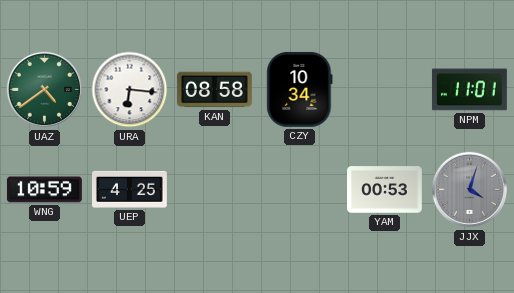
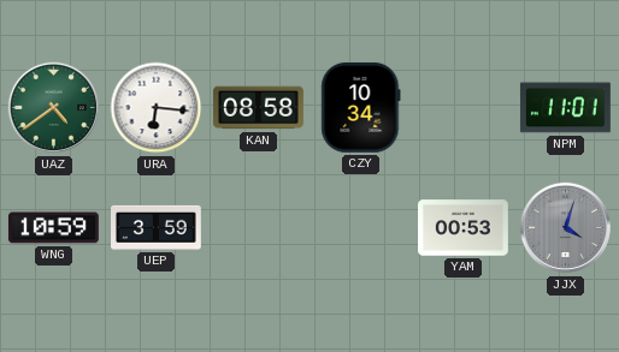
UEP: 4:25 -> 3:59
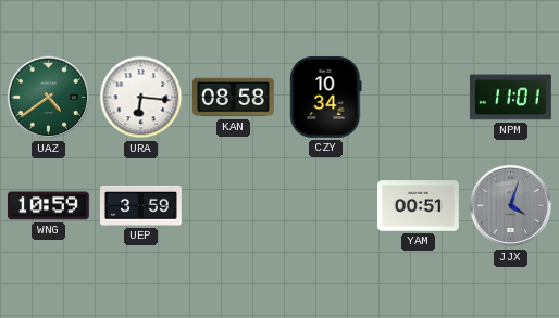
YAM: 00:53 -> 00:51
